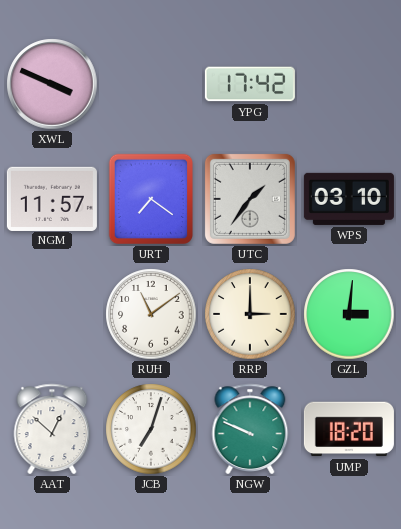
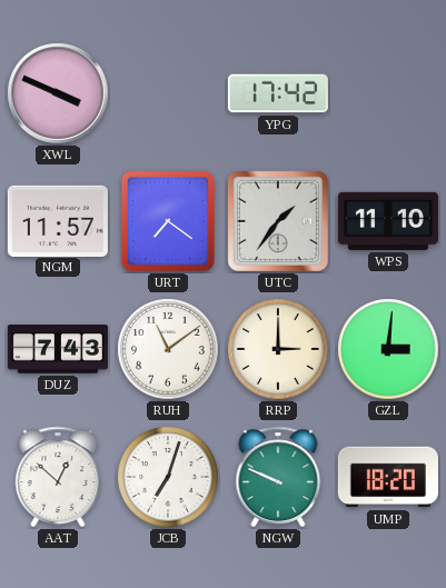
WPS: 03:10 -> 11:10
DUZ: none -> 7:43
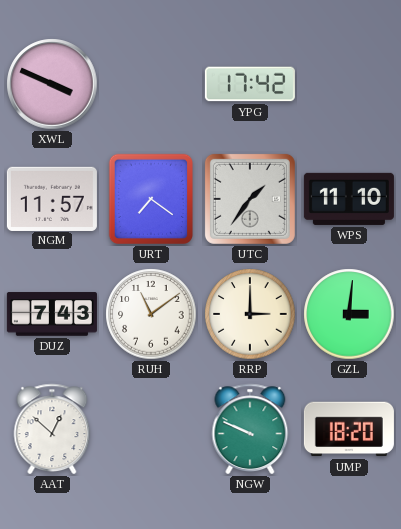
JCB: 7:03 -> none
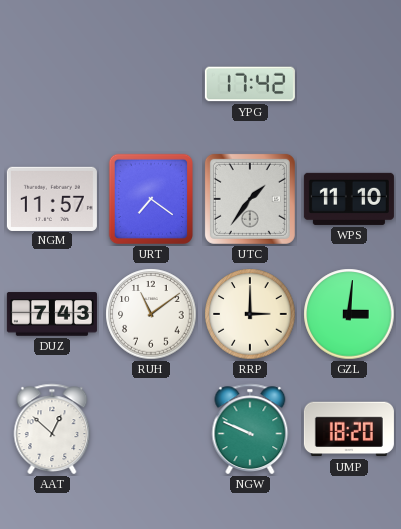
XWL: 3:49 -> none
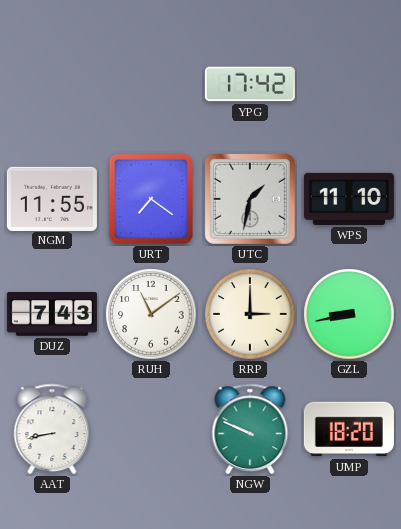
NGM: 11:57 -> 11:55
UTC: 1:36 -> 1:32
GZL: 3:01 -> 8:43
AAT: 12:52 -> 8:43
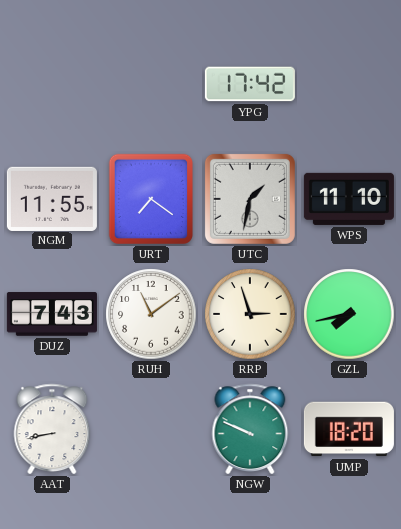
RRP: 3:00 -> 2:57
GZL: 8:43 -> 7:43
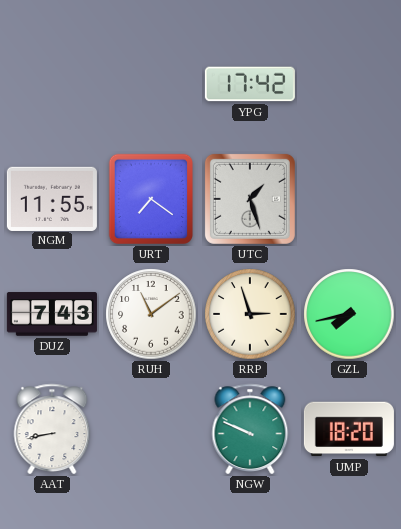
UTC: 1:32 -> 1:27
WPS: 11:10 -> none
